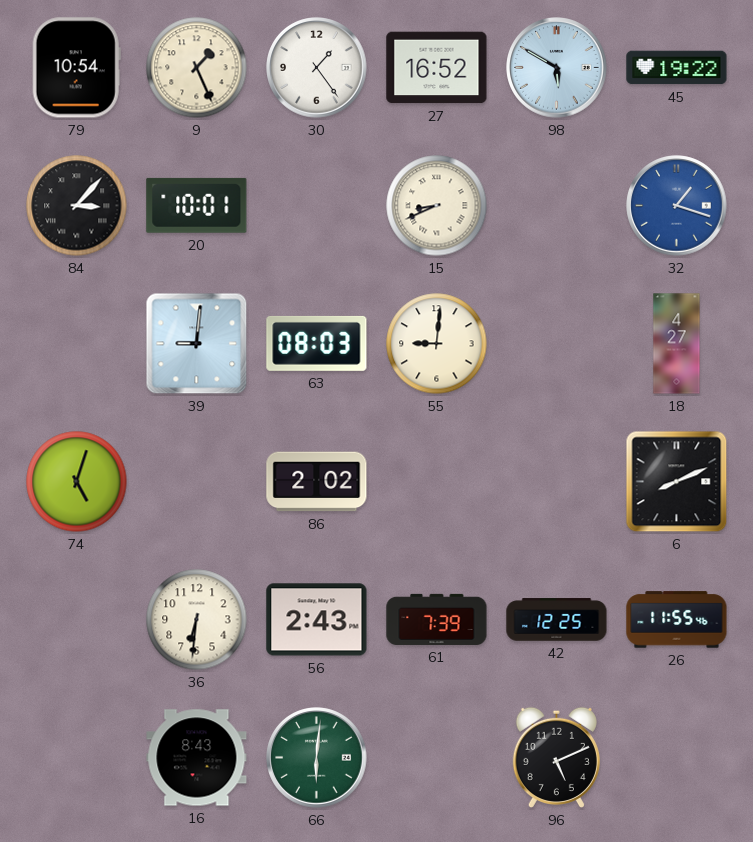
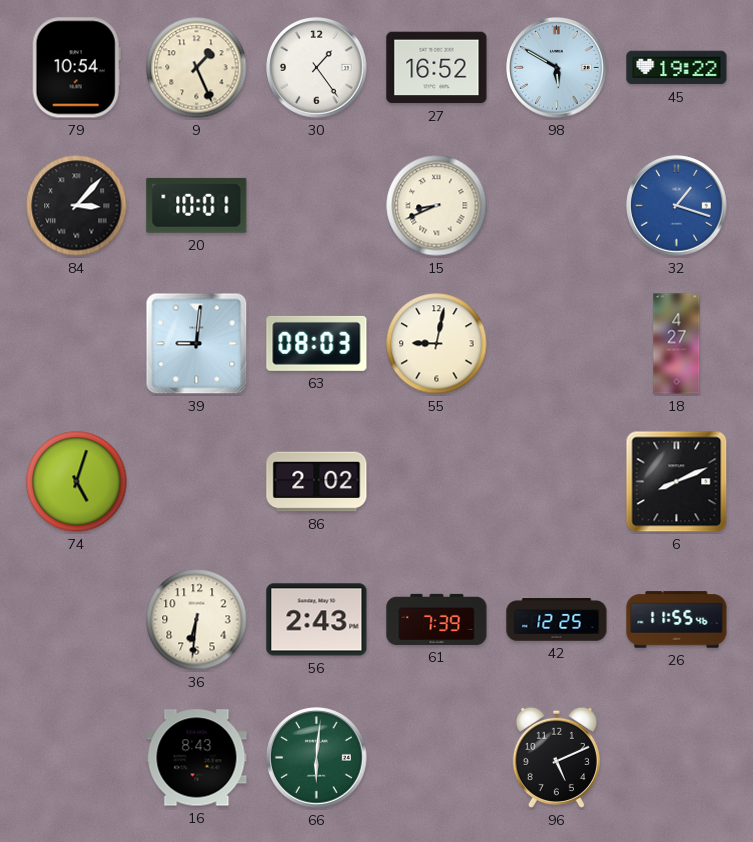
55: 9:01 -> 9:02
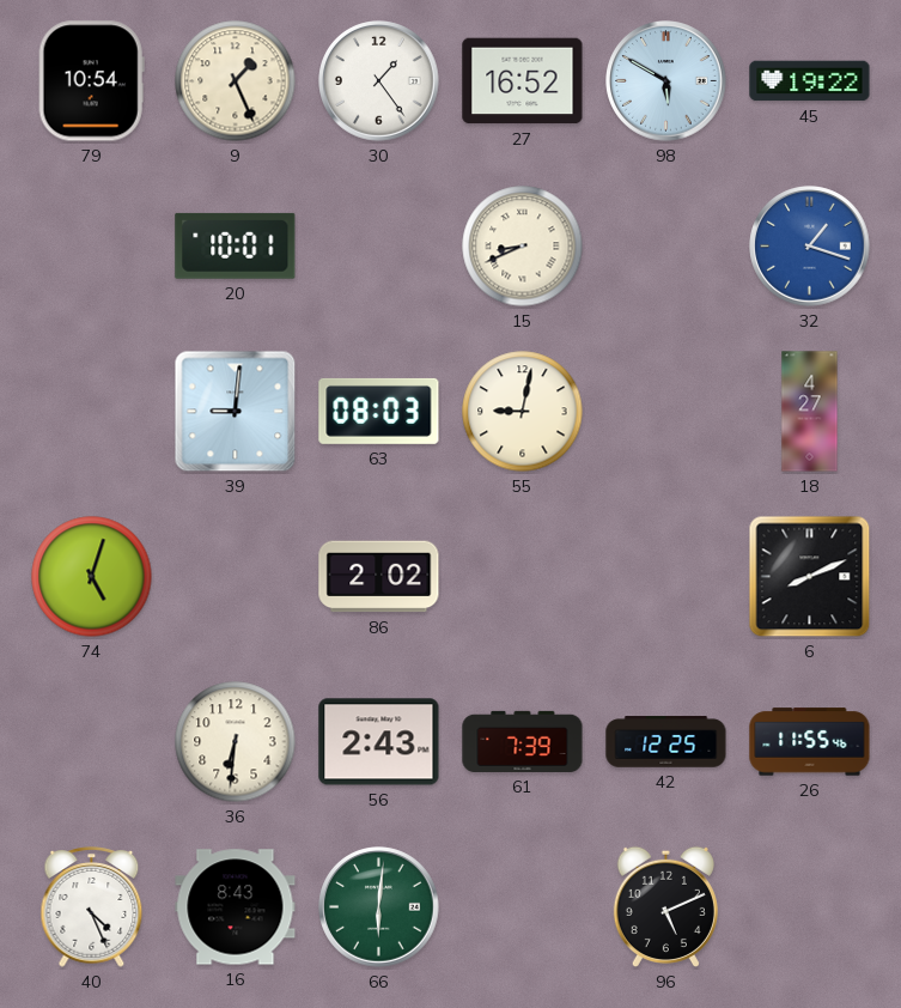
84: 3:07 -> none
40: none -> 4:26
